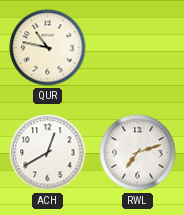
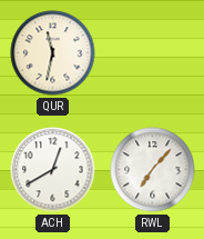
QUR: 10:47 -> 11:32
RWL: 7:12 -> 7:07
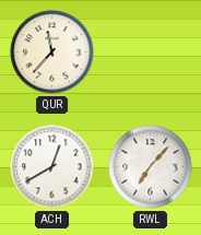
QUR: 11:32 -> 11:37
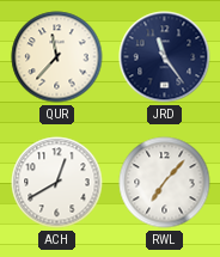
JRD: none -> 11:24
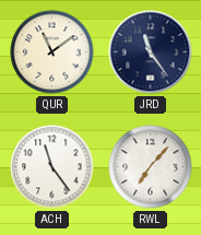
QUR: 11:37 -> 11:09
ACH: 12:40 -> 11:24
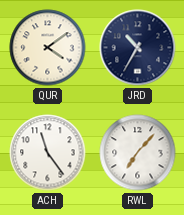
QUR: 11:09 -> 4:09
JRD: 11:24 -> 10:35
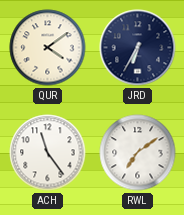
JRD: 10:35 -> 6:35
RWL: 7:07 -> 7:09
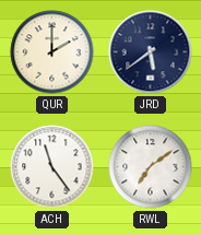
QUR: 4:09 -> 2:00
JRD: 6:35 -> 5:39
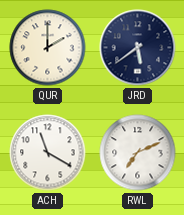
ACH: 11:24 -> 11:20
RWL: 7:09 -> 7:11
